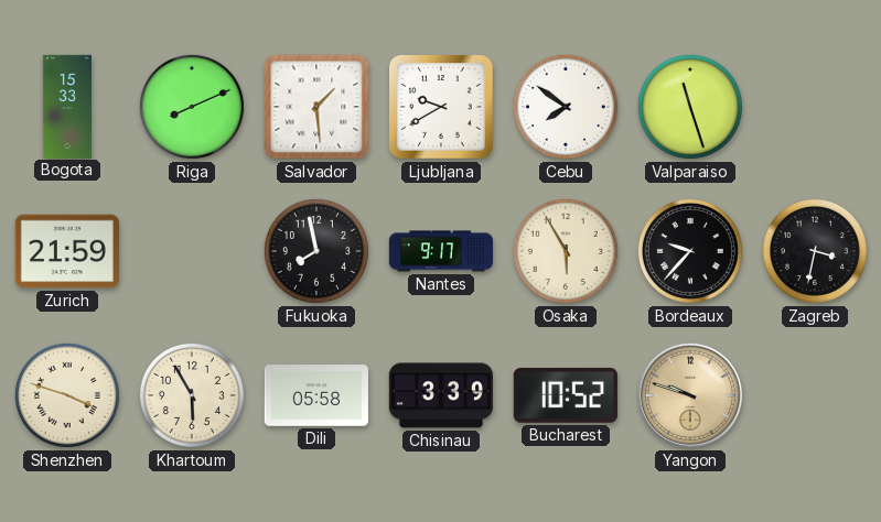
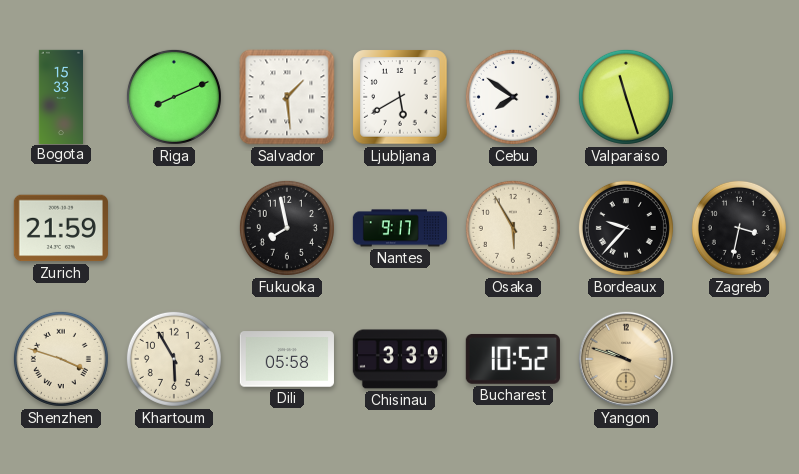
Ljubljana: 9:40 -> 5:40
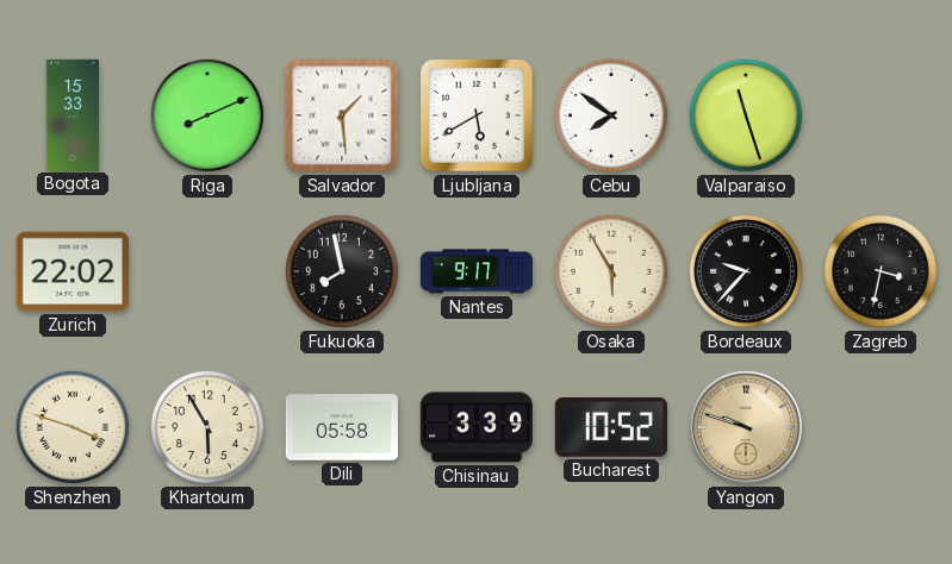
Zurich: 21:59 -> 22:02
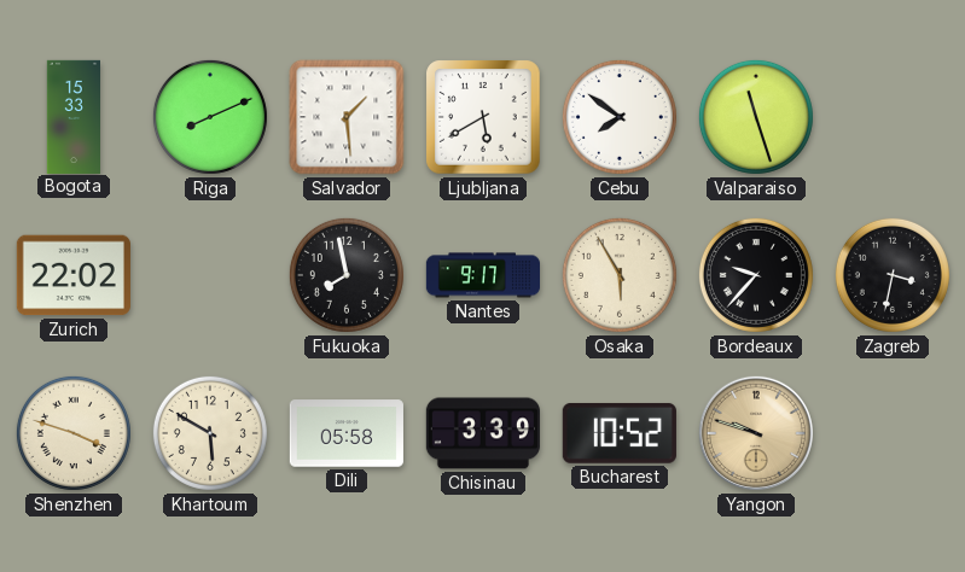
Khartoum: 5:55 -> 5:50
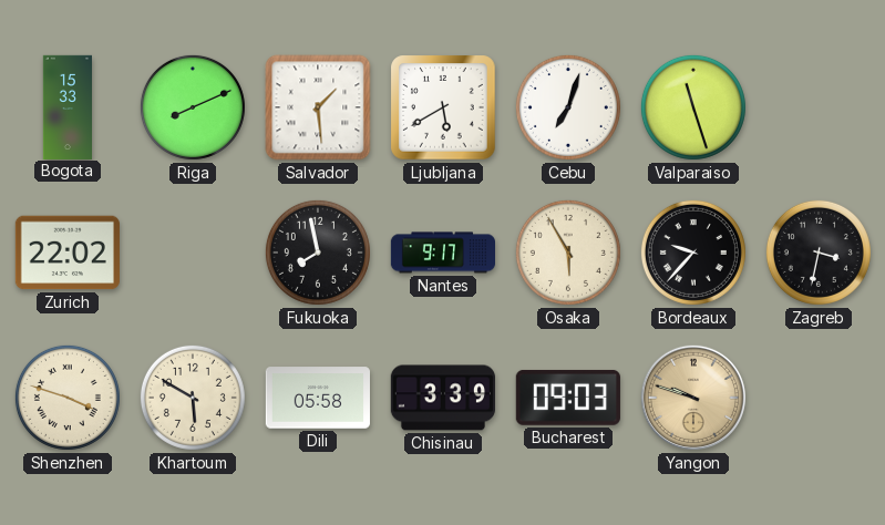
Cebu: 7:51 -> 7:03
Bucharest: 10:52 -> 09:03
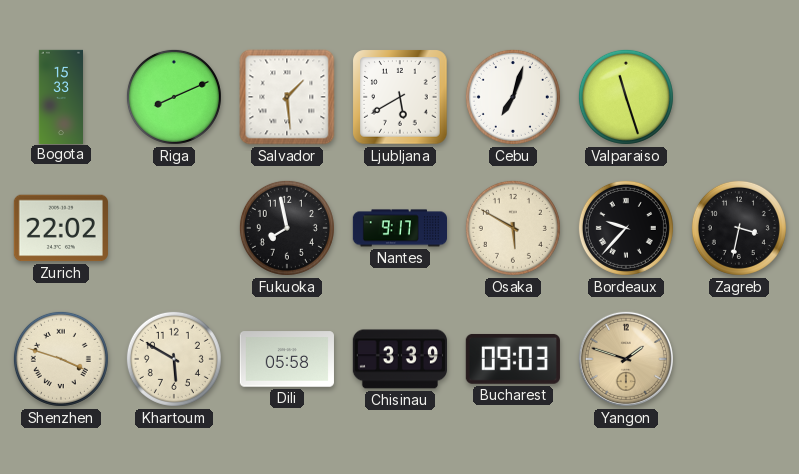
Osaka: 5:55 -> 5:50
Yangon: 9:48 -> 1:48
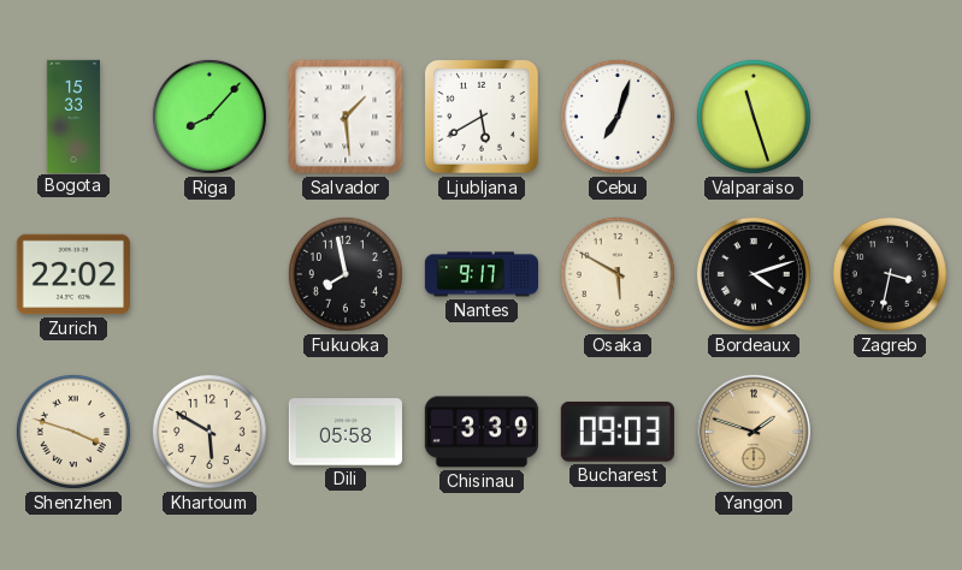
Riga: 8:11 -> 8:07
Bordeaux: 9:37 -> 4:12
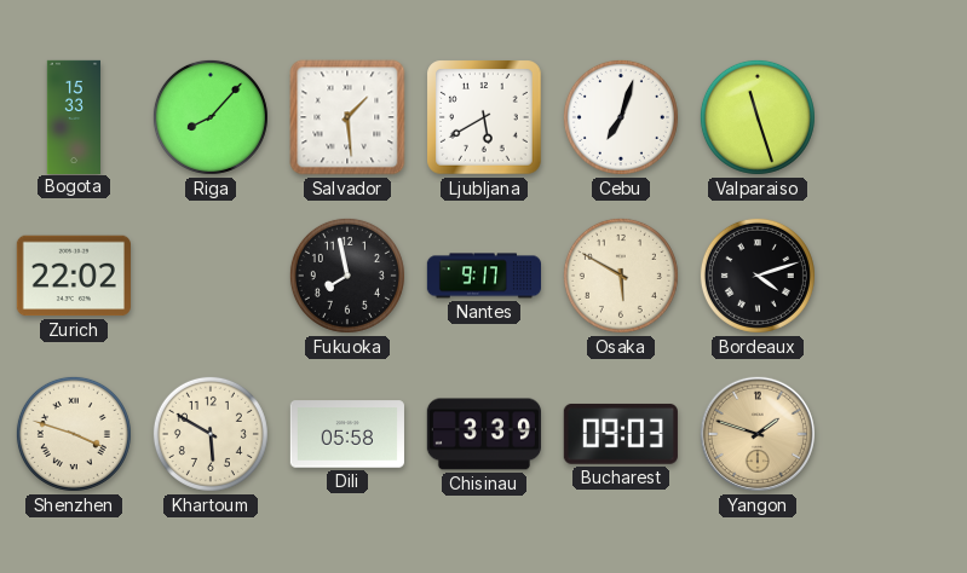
Zagreb: 3:32 -> none
